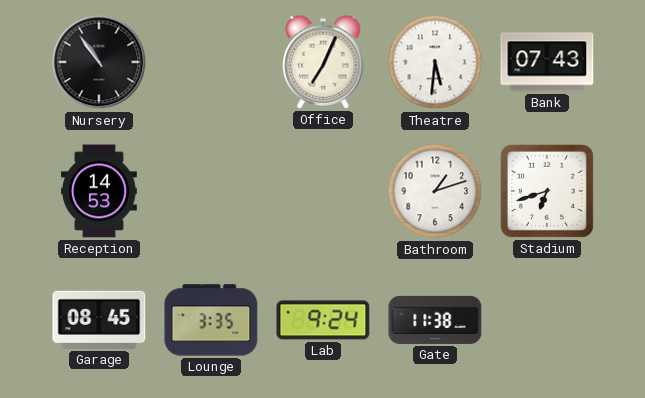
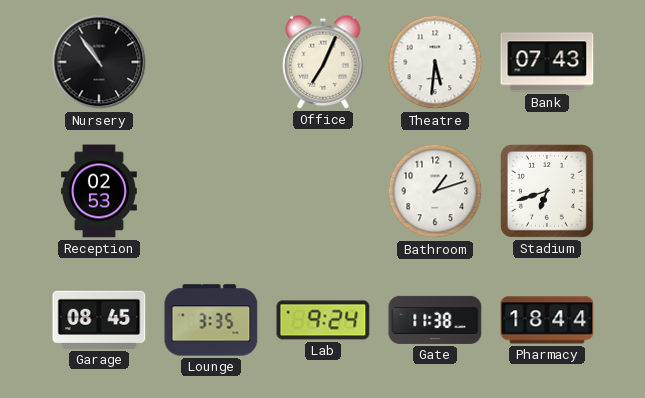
Reception: 14:53 -> 02:53
Pharmacy: none -> 18:44
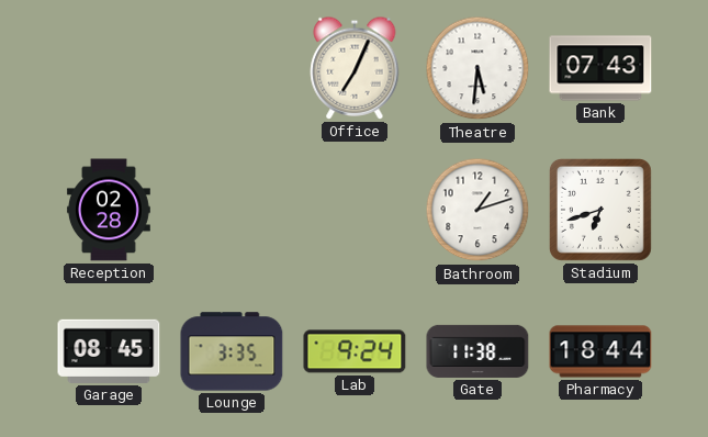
Nursery: 10:54 -> none
Reception: 02:53 -> 02:28
